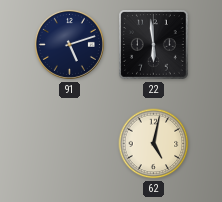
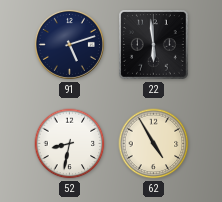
52: none -> 8:32
62: 5:02 -> 4:55
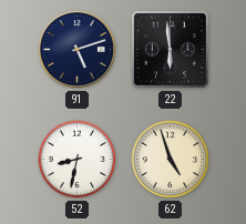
62: 4:55 -> 4:57
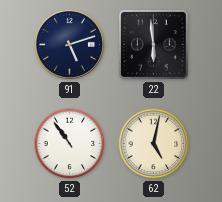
52: 8:32 -> 10:54
62: 4:57 -> 5:02
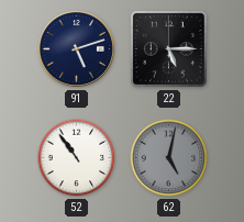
22: 5:59 -> 5:15
62 dial: cream -> grey
